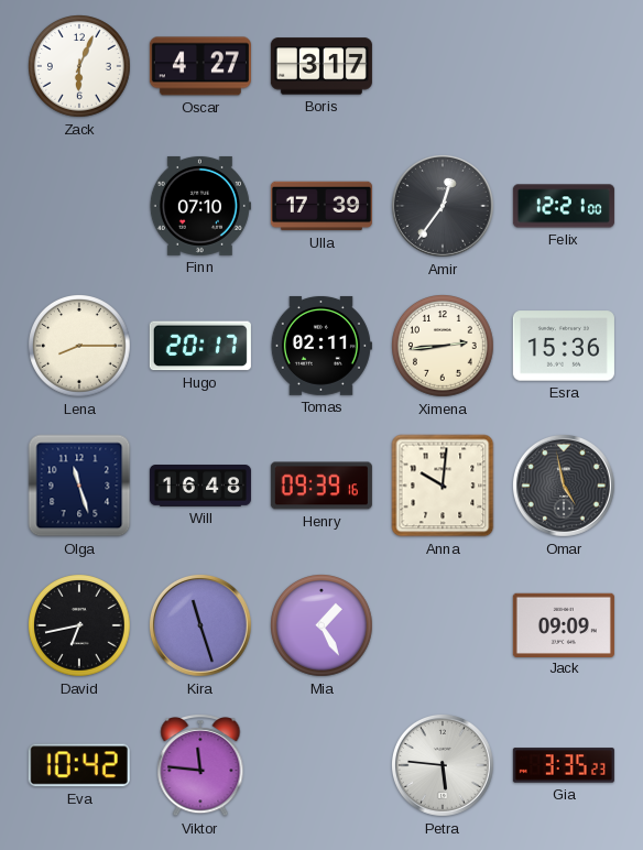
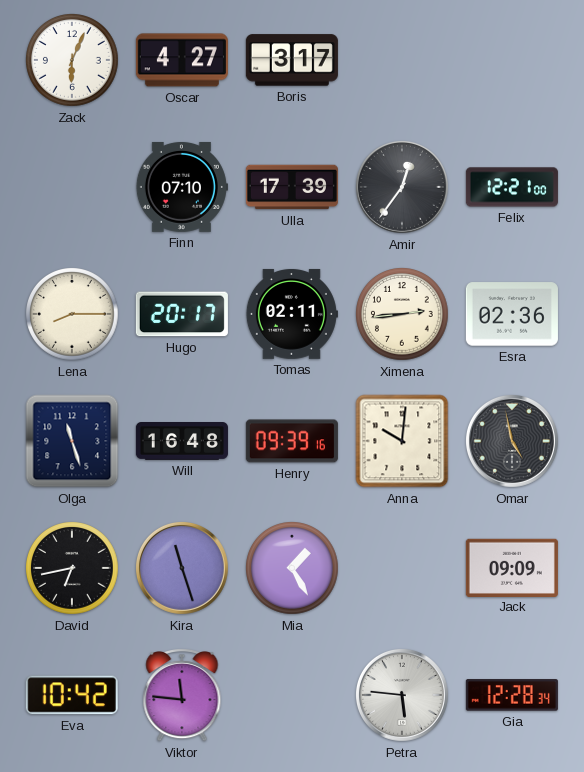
Esra: 15:36 -> 02:36
Gia: 3:35 -> 12:28
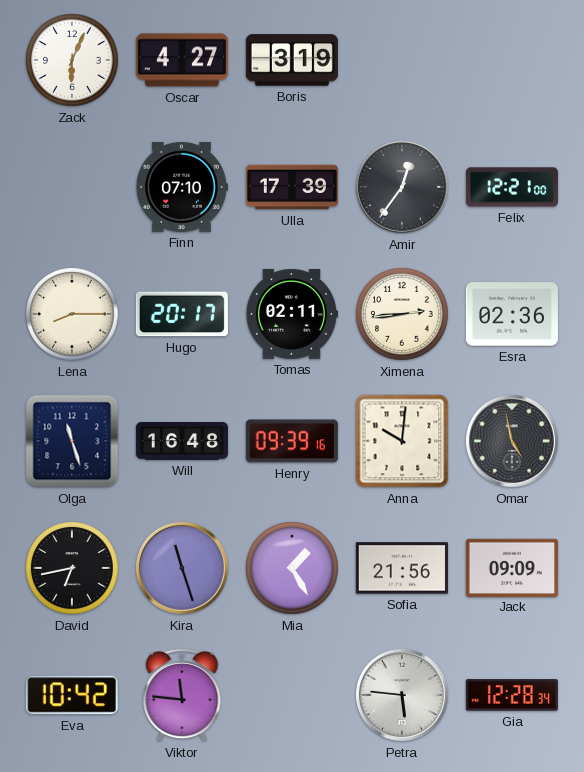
Boris: 3:17 -> 3:19
Sofia: none -> 21:56
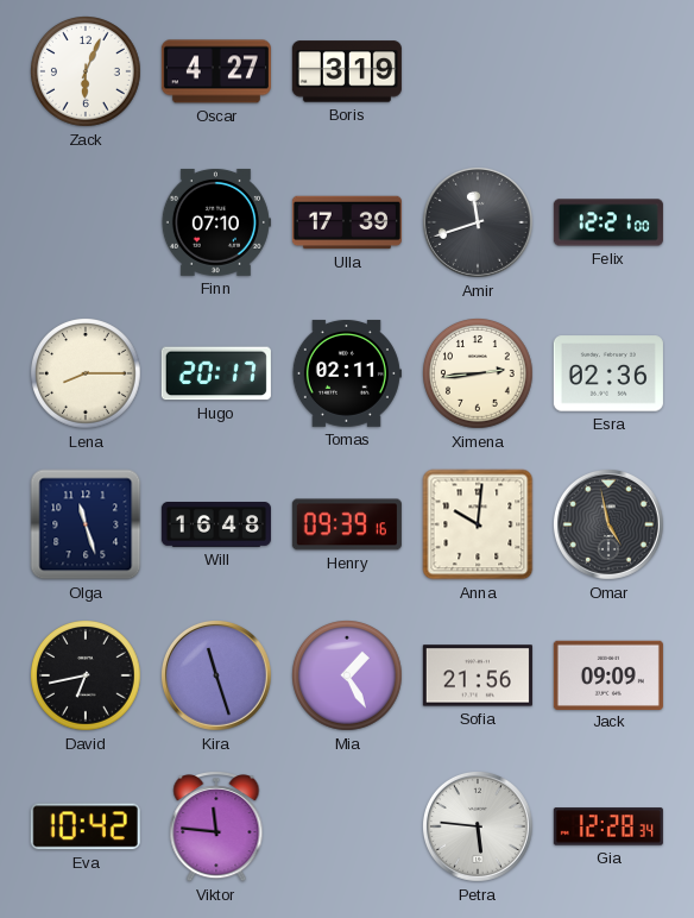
Amir: 12:36 -> 11:42
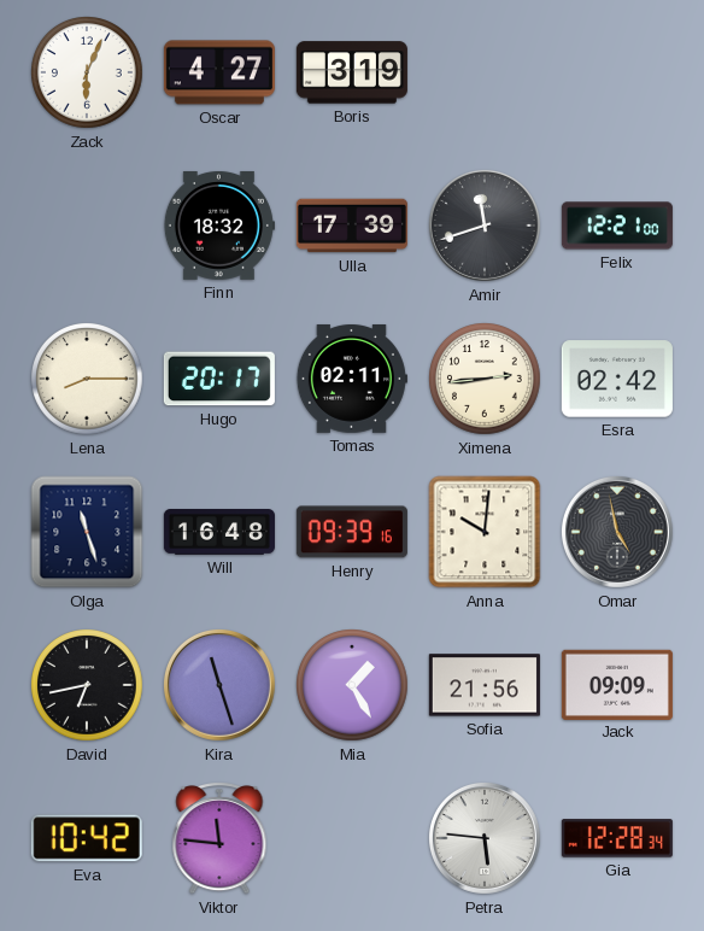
Finn: 07:10 -> 18:32
Esra: 02:36 -> 02:42
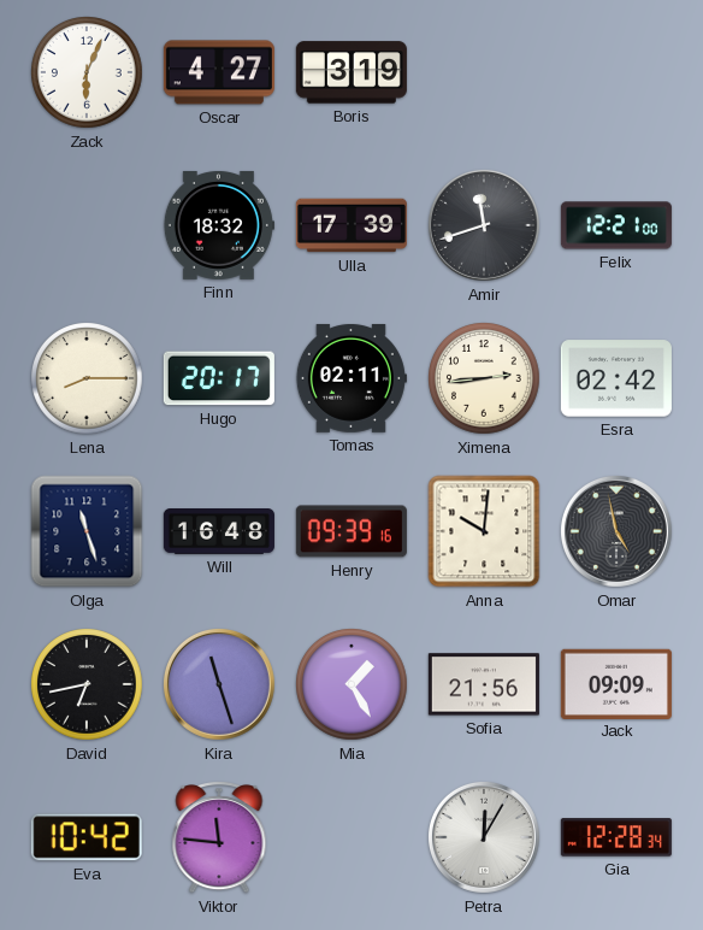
Petra: 5:46 -> 12:05
